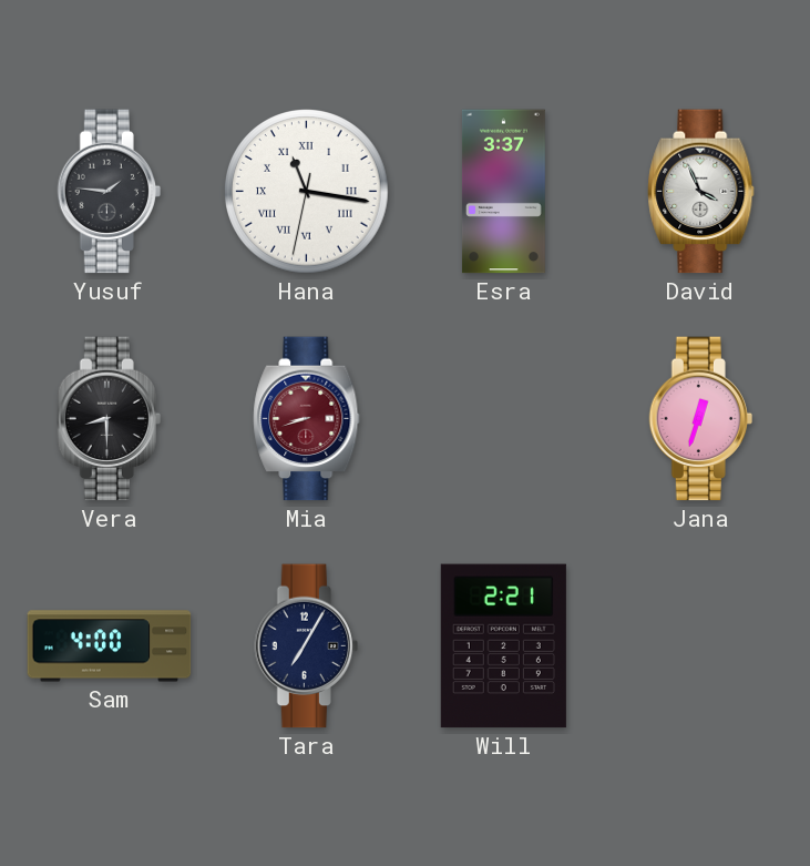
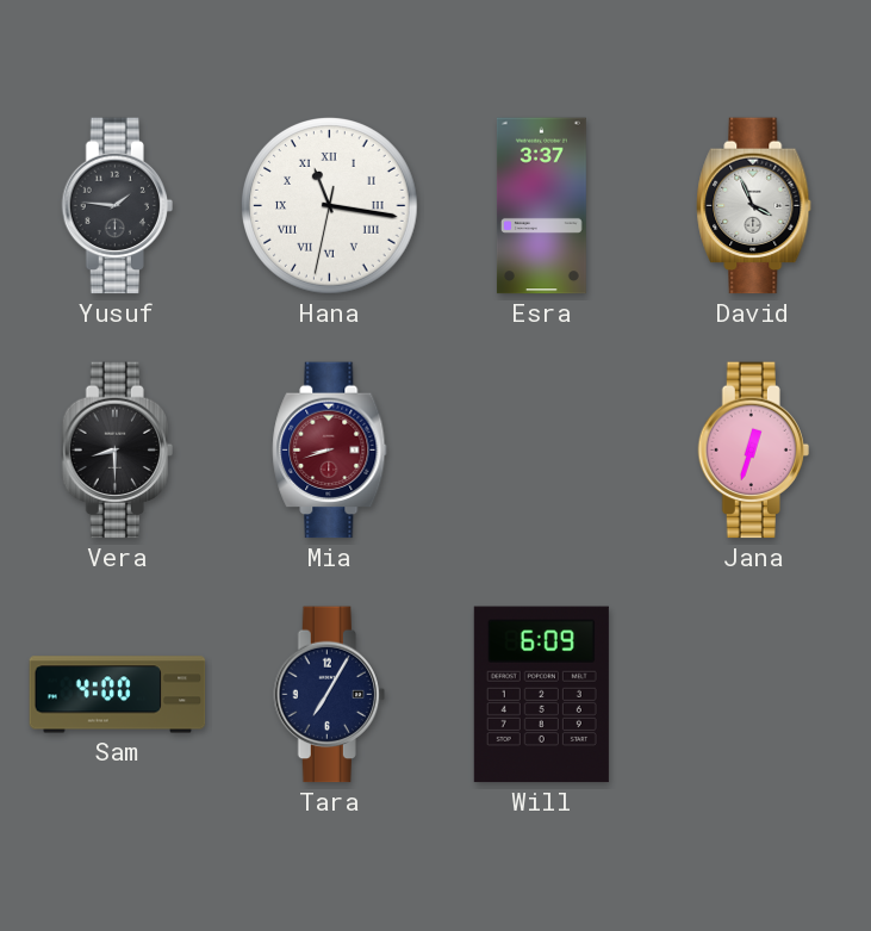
Will: 2:21 -> 6:09
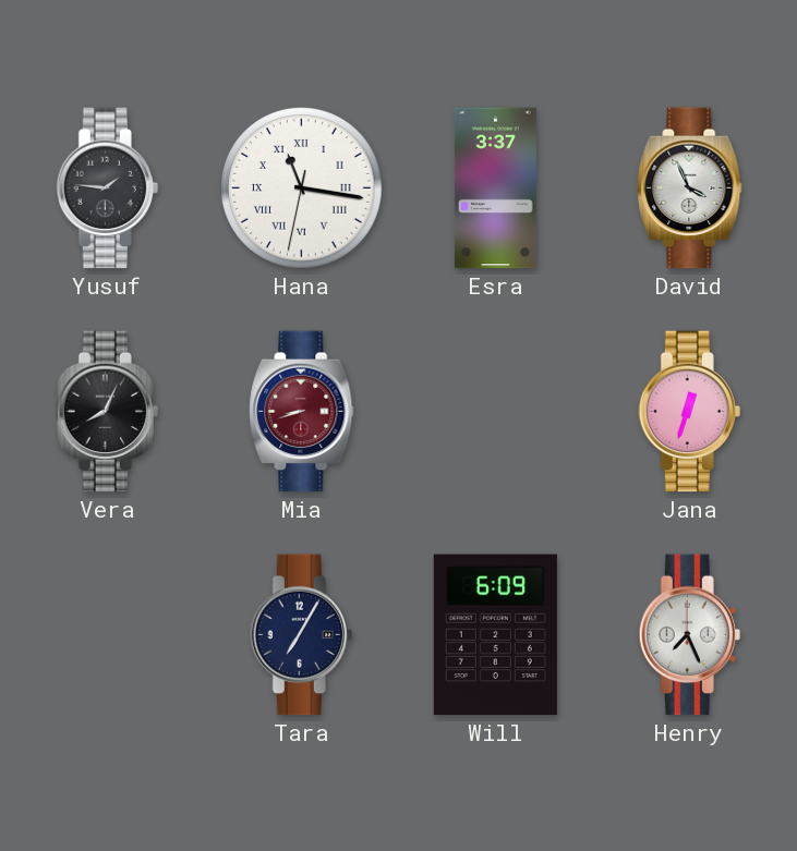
Vera: 8:30 -> 8:04
Sam: 4:00 -> none
Henry: none -> 7:26
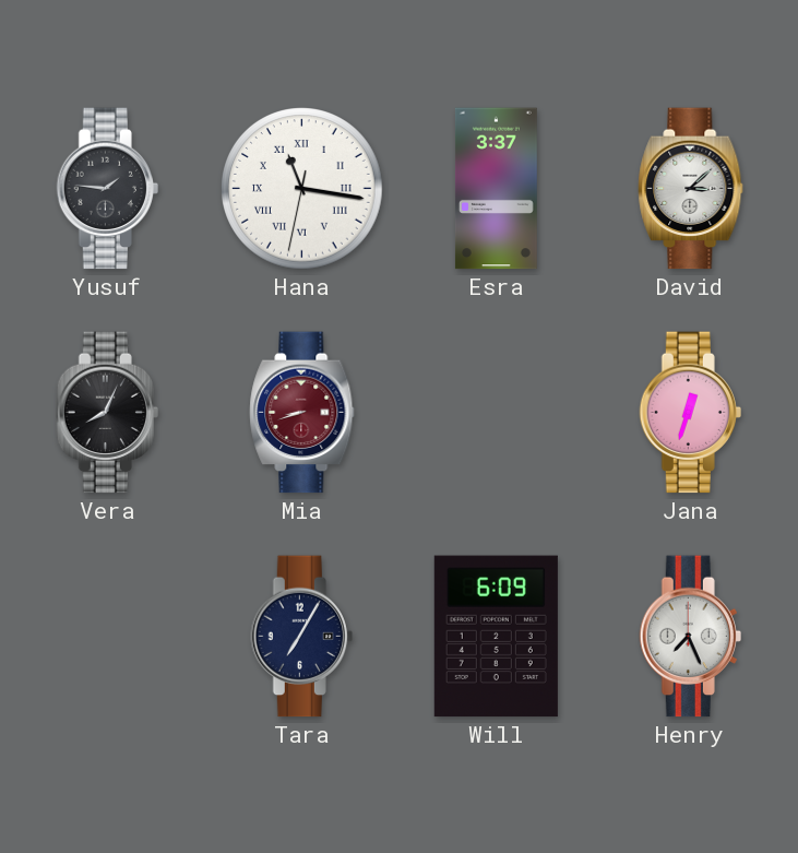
David: 3:56 -> 3:08
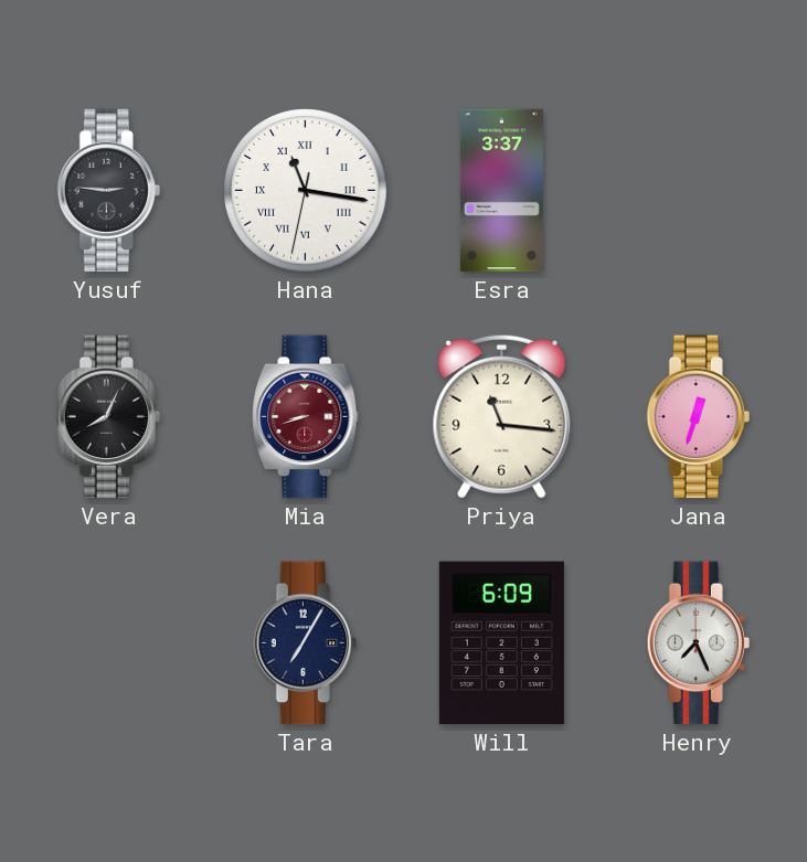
Yusuf: 1:46 -> 2:46
David: 3:08 -> none
Priya: none -> 11:16
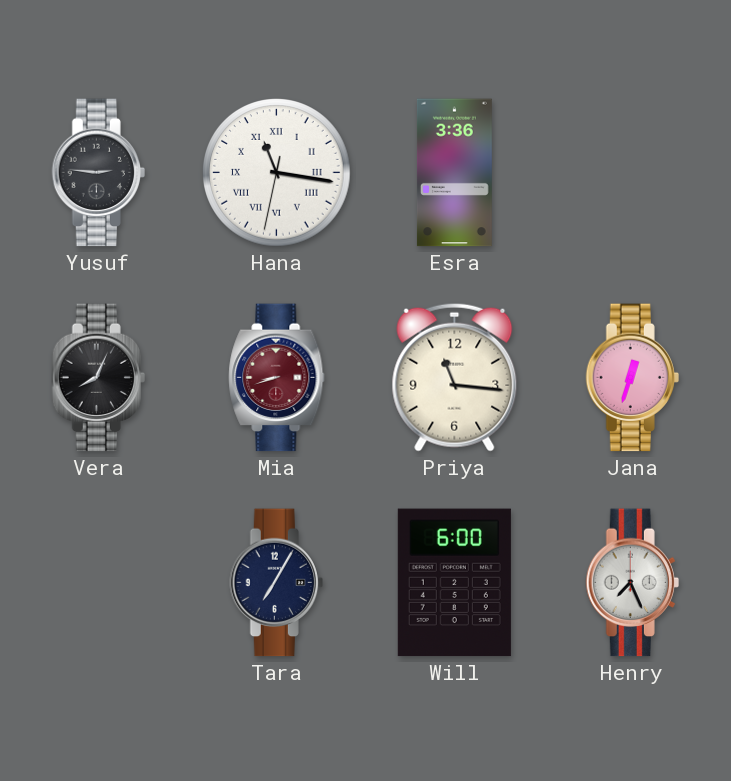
Esra: 3:37 -> 3:36
Will: 6:09 -> 6:00
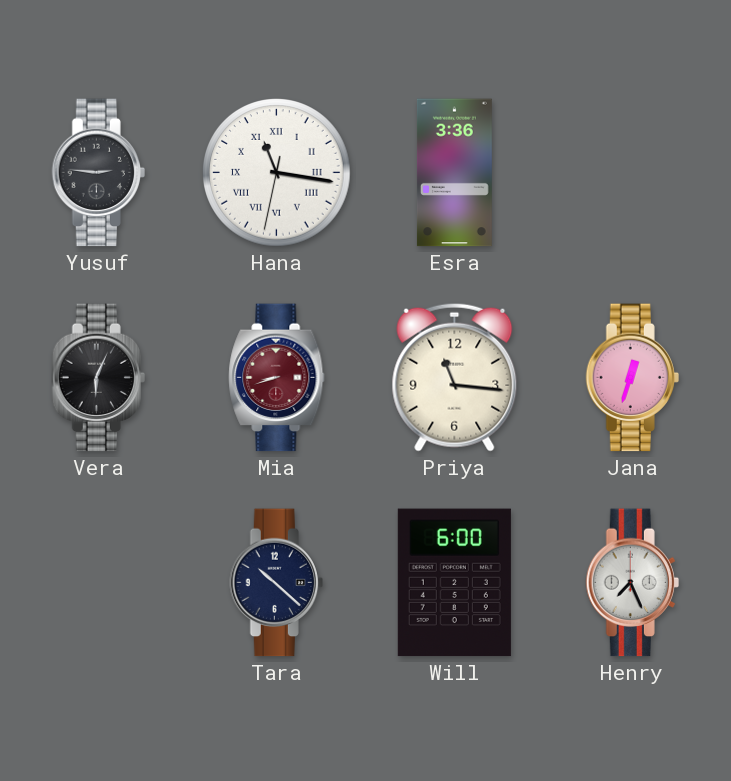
Vera: 8:04 -> 6:04
Tara: 7:05 -> 10:22
